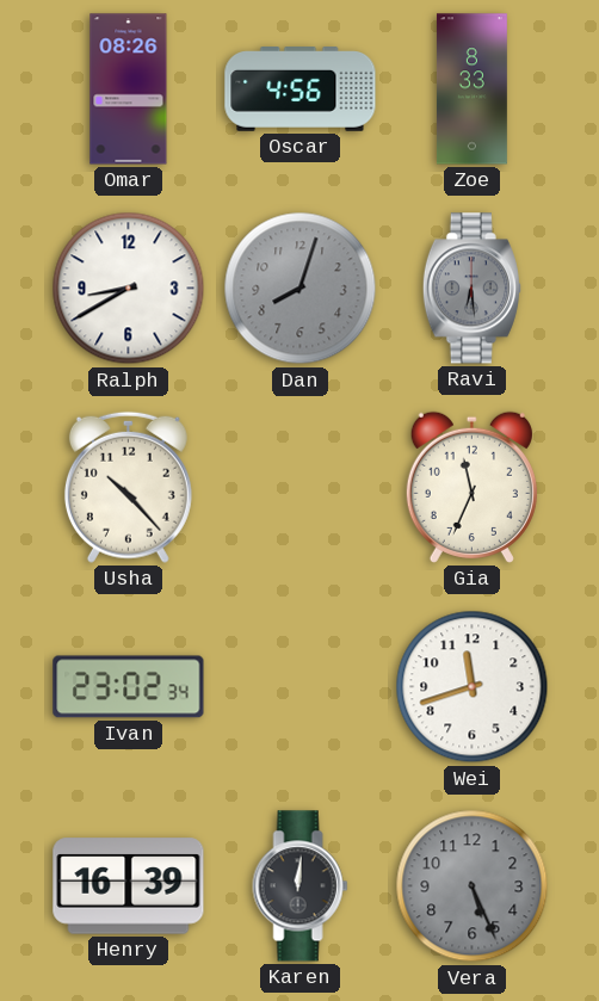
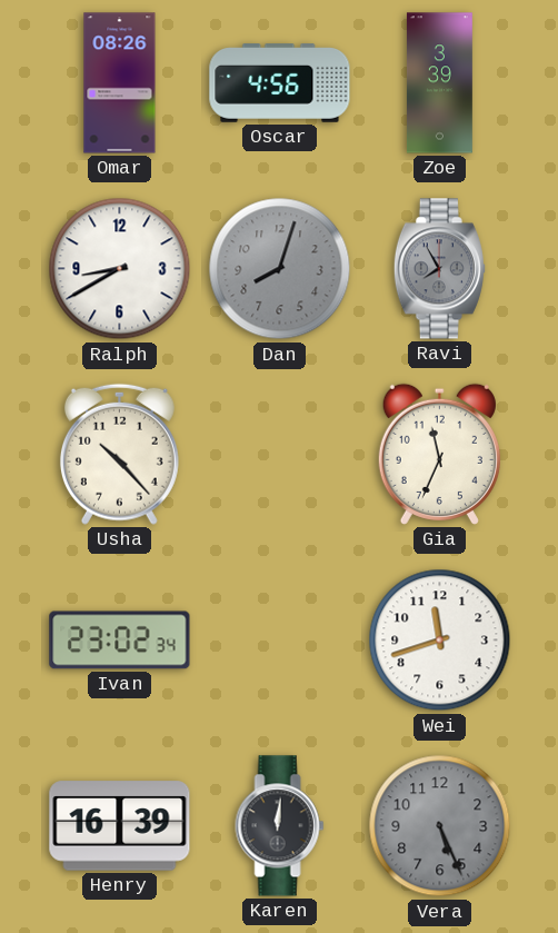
Zoe: 8:33 -> 3:39
Ravi: 6:29 -> 7:55
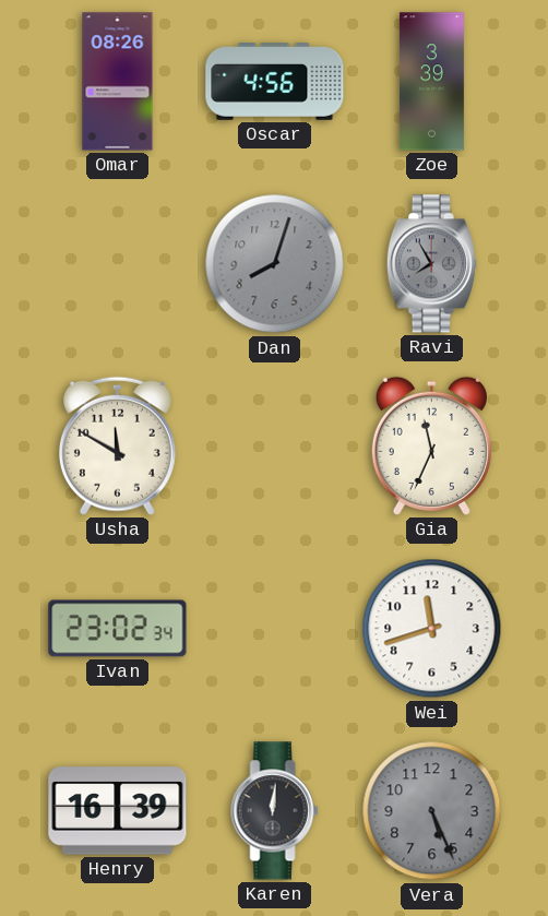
Ralph: 8:40 -> none
Usha: 10:23 -> 11:50
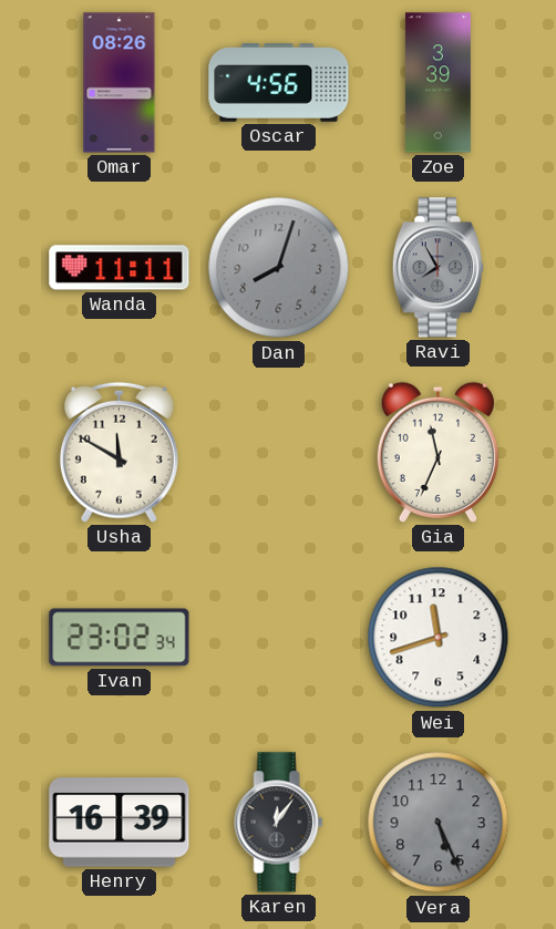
Wanda: none -> 11:11
Karen: 12:01 -> 12:06
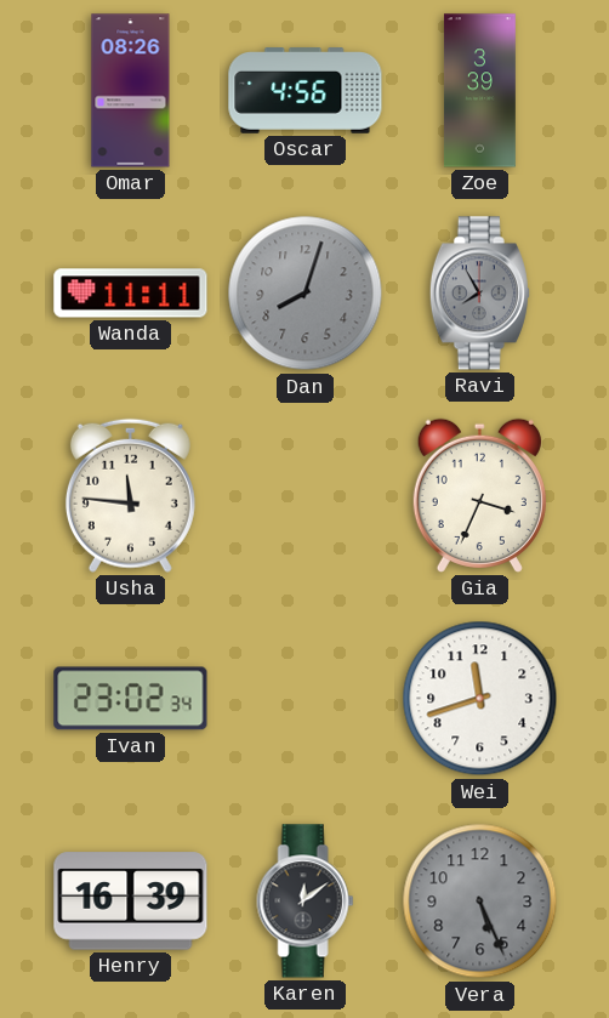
Usha: 11:50 -> 11:46
Gia: 11:34 -> 3:34
Karen: 12:06 -> 12:09
